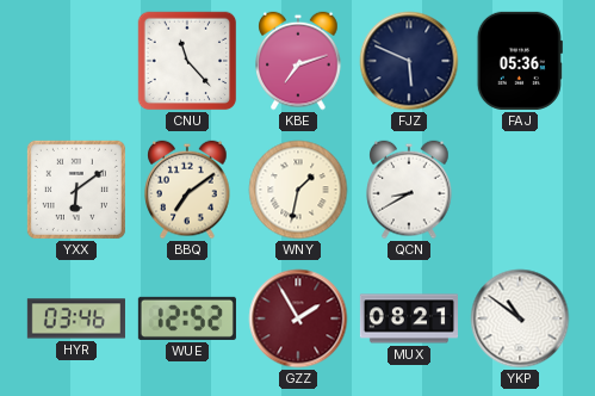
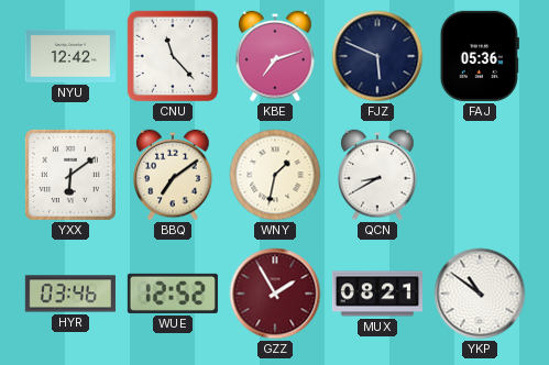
NYU: none -> 12:42
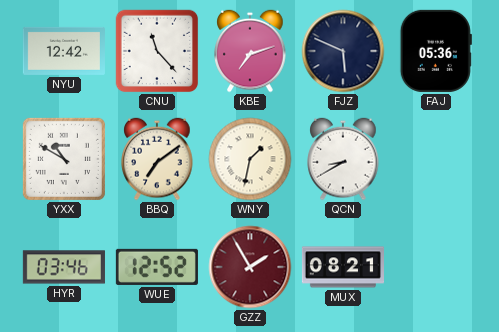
YXX: 6:09 -> 10:50
YKP: 10:51 -> none
